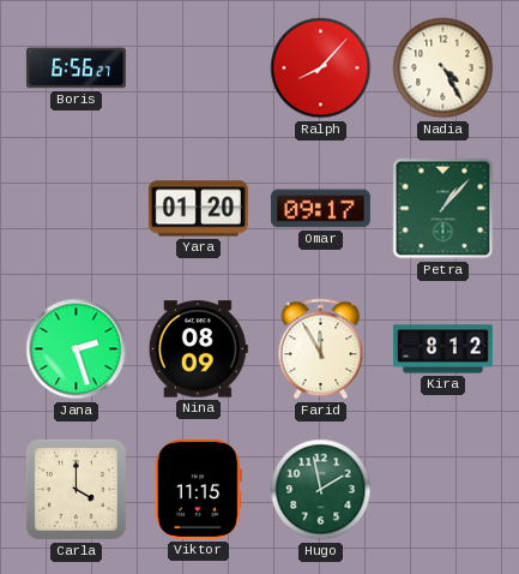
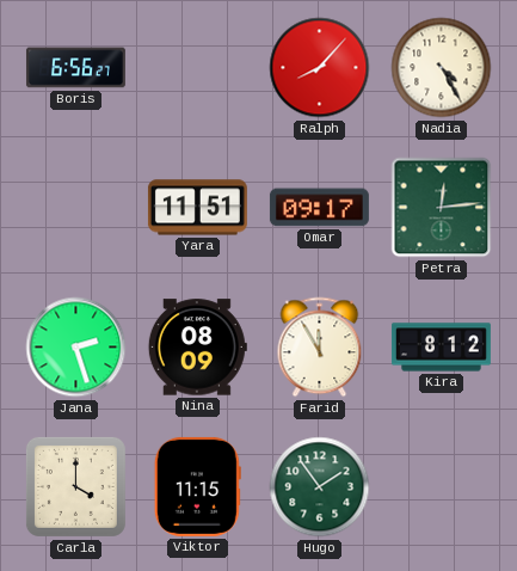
Yara: 01:20 -> 11:51
Petra: 1:07 -> 12:14
Hugo: 1:58 -> 1:54
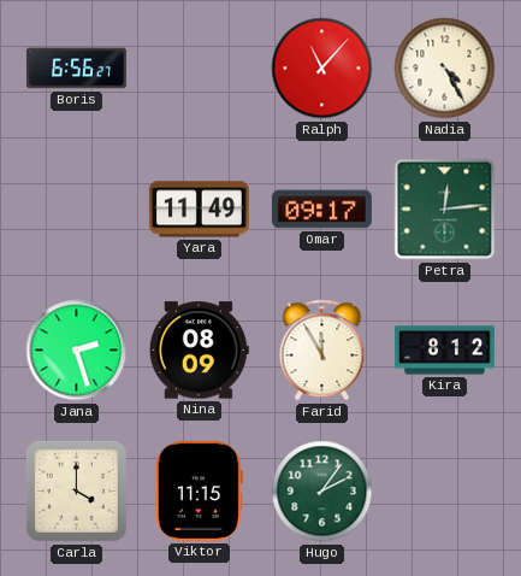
Ralph: 8:07 -> 11:07
Yara: 11:51 -> 11:49
Hugo: 1:54 -> 2:06
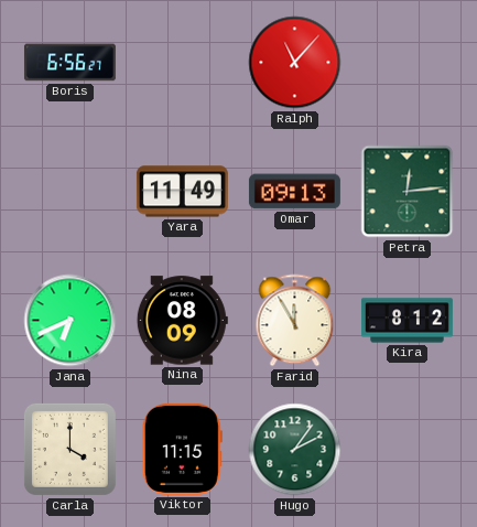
Nadia: 4:25 -> none
Omar: 09:17 -> 09:13
Jana: 2:27 -> 6:41
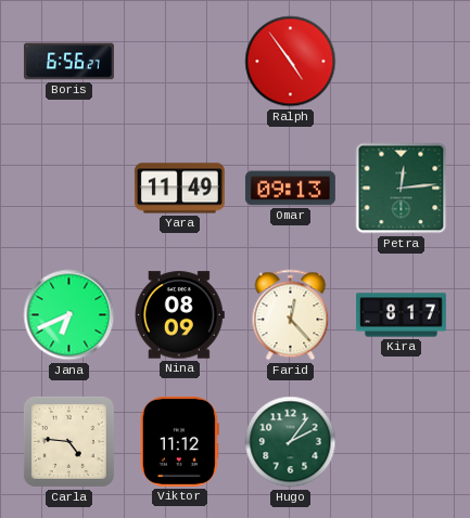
Ralph: 11:07 -> 4:54
Farid: 11:55 -> 12:23
Kira: 8:12 -> 8:17
Carla: 4:00 -> 4:46
Viktor: 11:15 -> 11:12
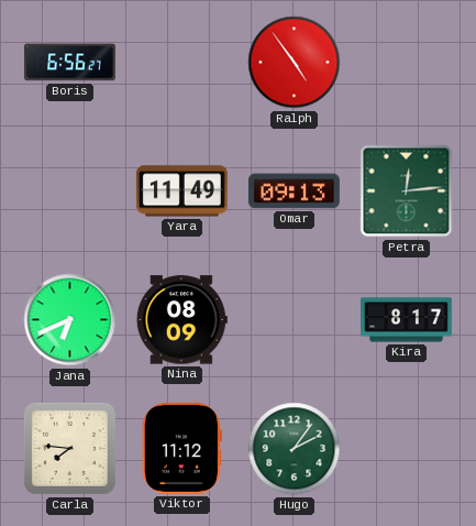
Farid: 12:23 -> none
Carla: 4:46 -> 7:46
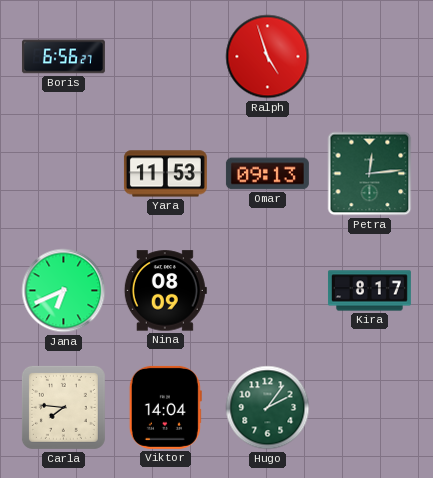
Ralph: 4:54 -> 4:57
Yara: 11:49 -> 11:53
Viktor: 11:12 -> 14:04
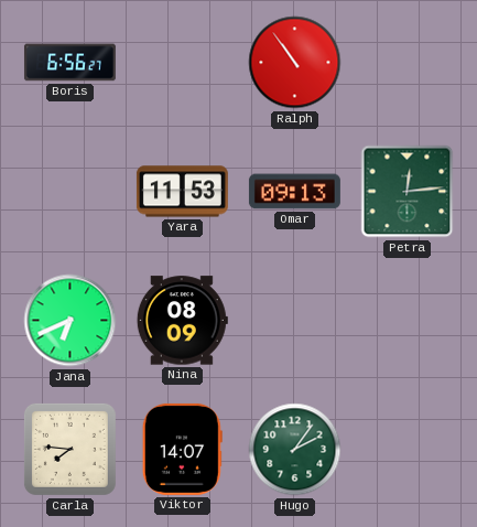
Ralph: 4:57 -> 10:54
Kira: 8:17 -> none
Viktor: 14:04 -> 14:07
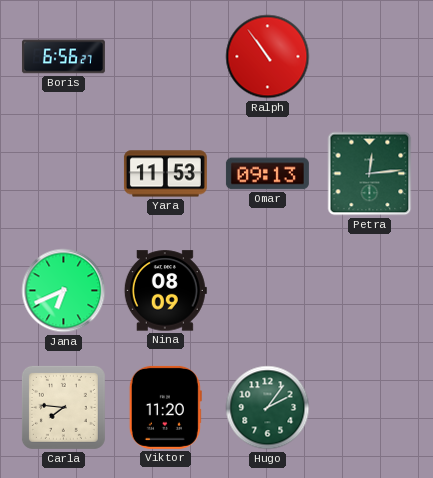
Viktor: 14:07 -> 11:20
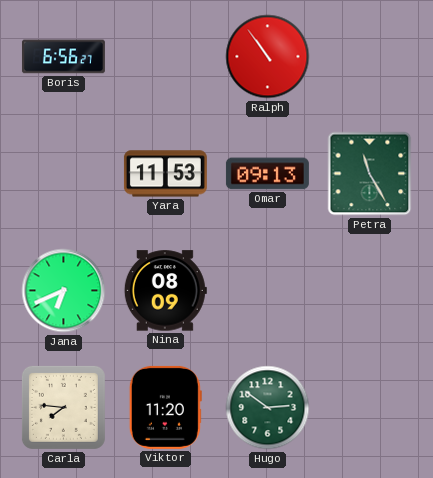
Petra: 12:14 -> 11:25
Hugo: 2:06 -> 2:51
